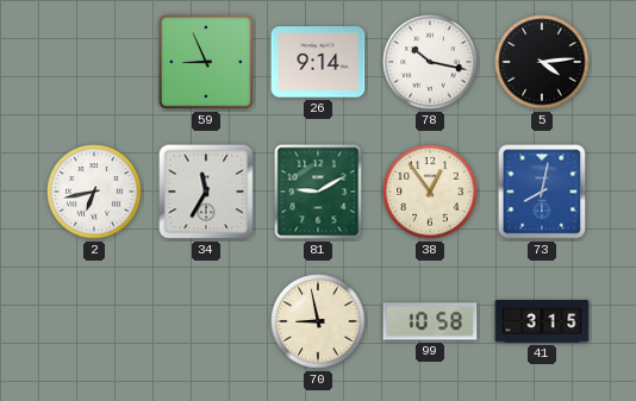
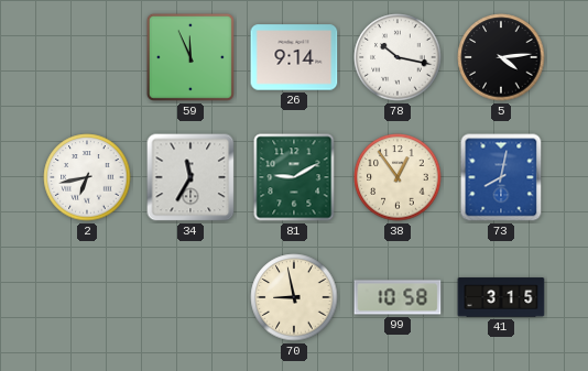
59: 8:56 -> 11:56
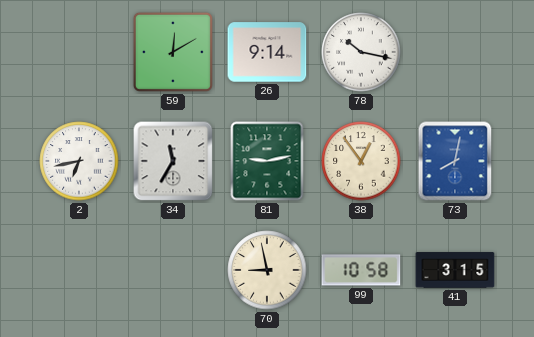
59: 11:56 -> 12:10
5: 4:14 -> none
81: 9:10 -> 9:13
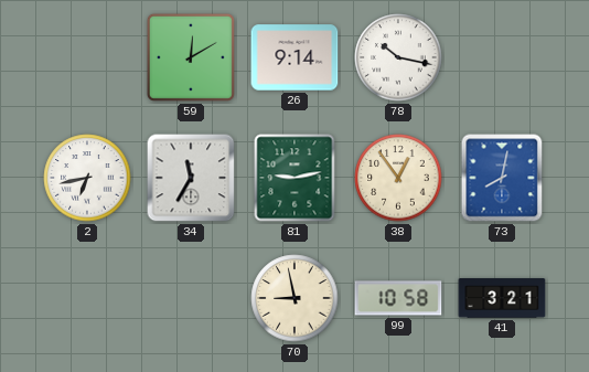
41: 3:15 -> 3:21
